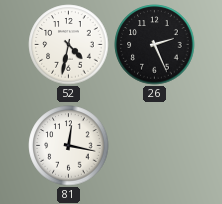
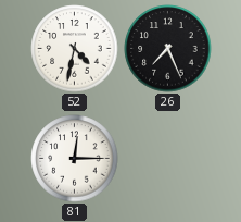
26: 2:26 -> 7:26
81: 12:17 -> 12:15
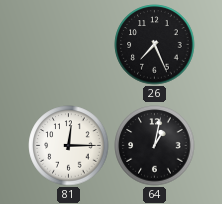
52: 4:32 -> none
64: none -> 1:02
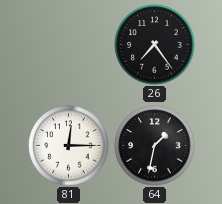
26: 7:26 -> 7:24
64: 1:02 -> 1:32
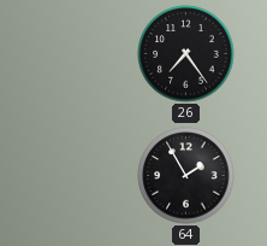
81: 12:15 -> none
64: 1:32 -> 1:55
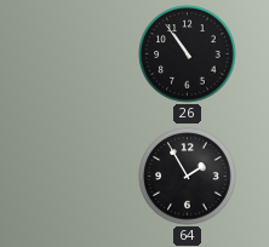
26: 7:24 -> 10:54
